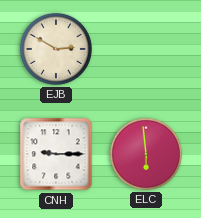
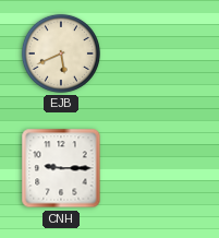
EJB: 2:50 -> 5:41
ELC: 5:59 -> none
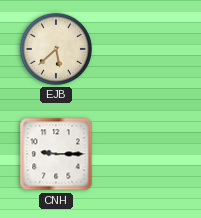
EJB: 5:41 -> 5:38
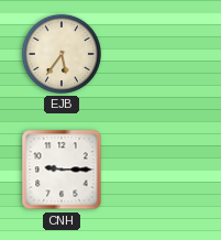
EJB: 5:38 -> 5:36
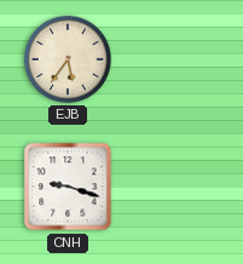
CNH: 9:15 -> 9:18
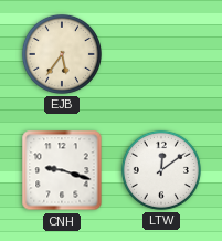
LTW: none -> 12:09
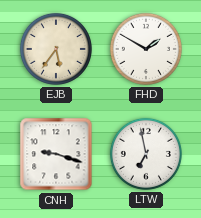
FHD: none -> 1:50
LTW: 12:09 -> 6:58
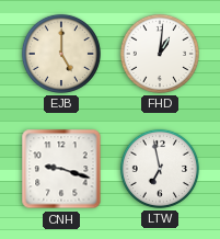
EJB: 5:36 -> 5:00
FHD: 1:50 -> 1:01
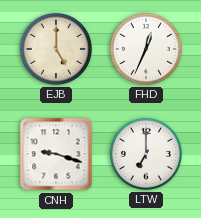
FHD: 1:01 -> 12:34
LTW: 6:58 -> 7:00
